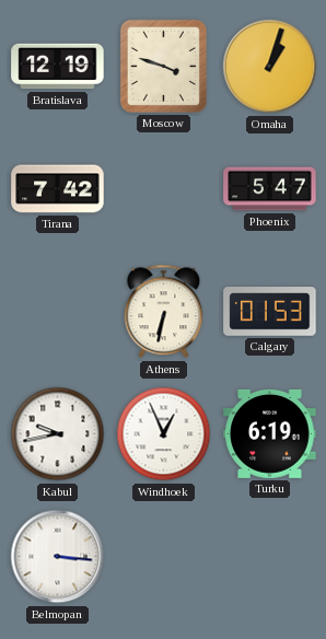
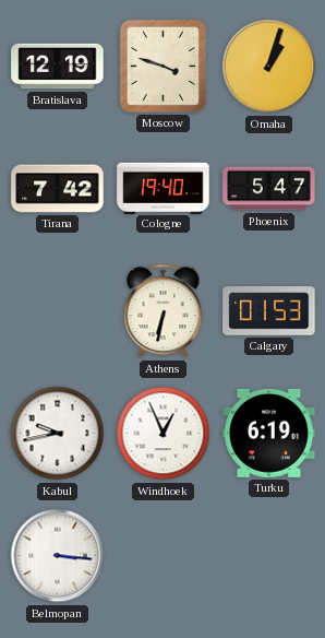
Cologne: none -> 19:40
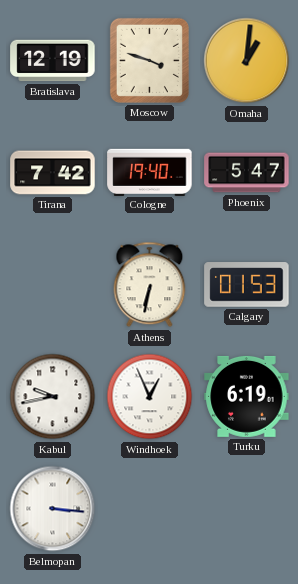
Omaha: 1:03 -> 1:01
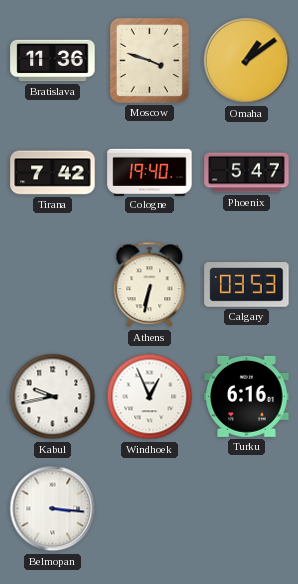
Bratislava: 12:19 -> 11:36
Omaha: 1:01 -> 1:09
Calgary: 01:53 -> 03:53
Turku: 6:19 -> 6:16
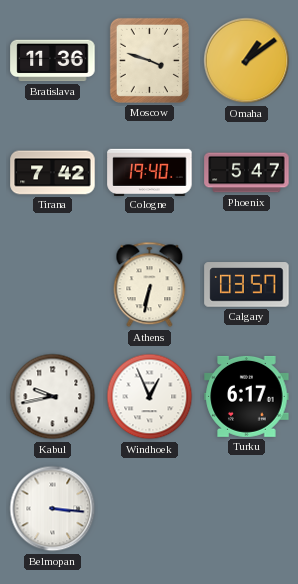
Calgary: 03:53 -> 03:57
Turku: 6:16 -> 6:17
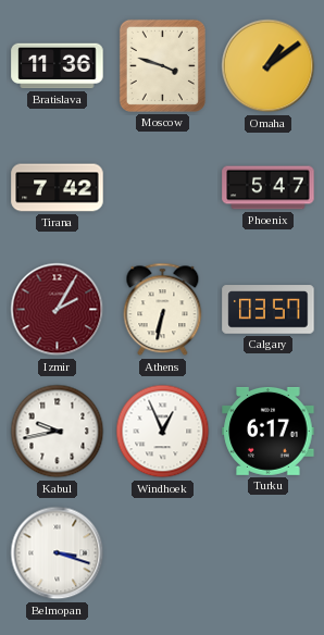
Cologne: 19:40 -> none
Izmir: none -> 2:05
Belmopan: 3:16 -> 3:18
